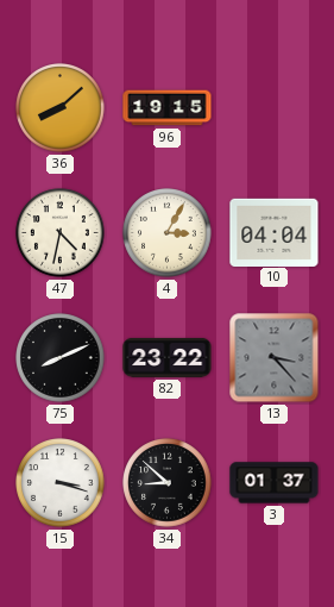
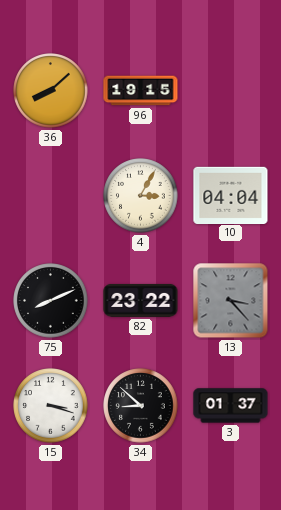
47: 4:32 -> none
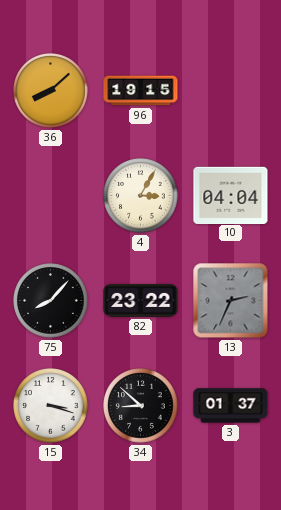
75: 8:11 -> 8:07
13: 3:23 -> 2:34
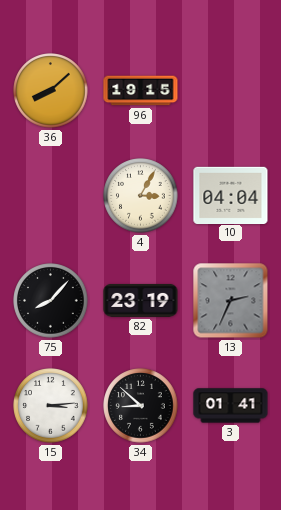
82: 23:22 -> 23:19
15: 3:18 -> 3:14
3: 01:37 -> 01:41
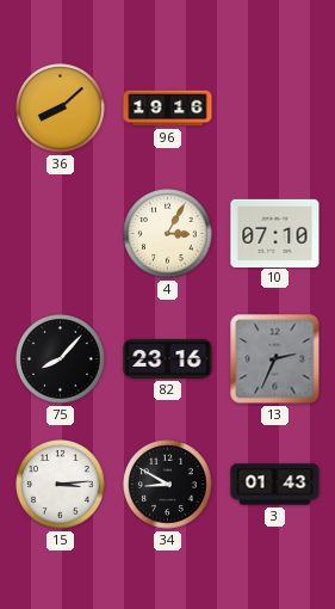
96: 19:15 -> 19:16
10: 04:04 -> 07:10
82: 23:19 -> 23:16
34: 8:52 -> 8:50
3: 01:41 -> 01:43
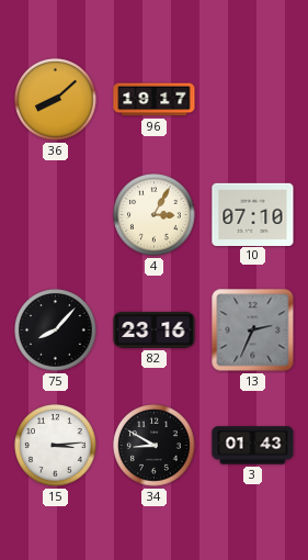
96: 19:16 -> 19:17
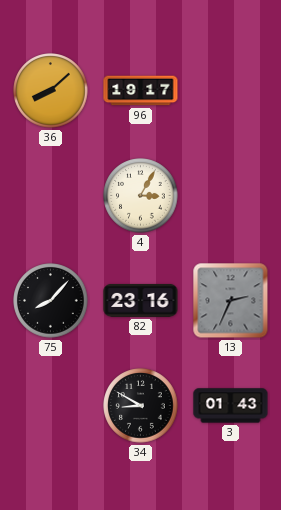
10: 07:10 -> none
15: 3:14 -> none
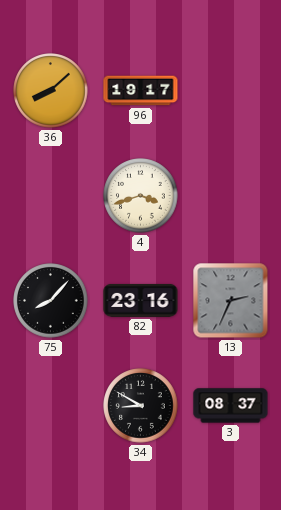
4: 3:05 -> 3:42
3: 01:43 -> 08:37
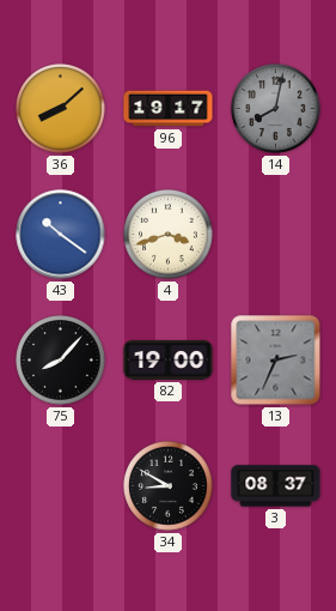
14: none -> 8:02
43: none -> 10:21
82: 23:16 -> 19:00
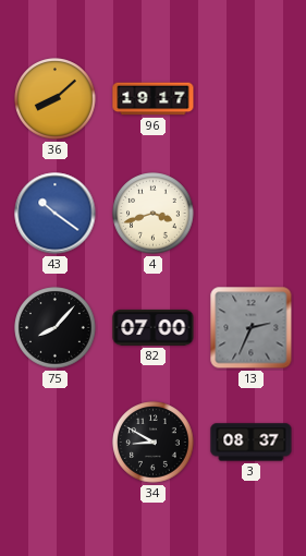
14: 8:02 -> none
82: 19:00 -> 07:00
